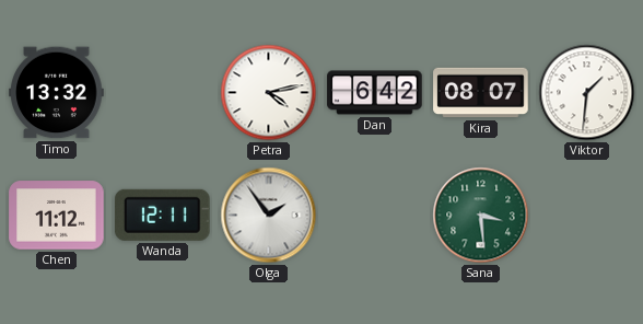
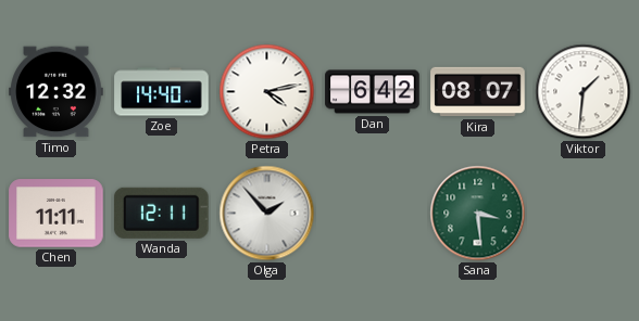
Timo: 13:32 -> 12:32
Zoe: none -> 14:40
Chen: 11:12 -> 11:11
Olga: 1:54 -> 1:53
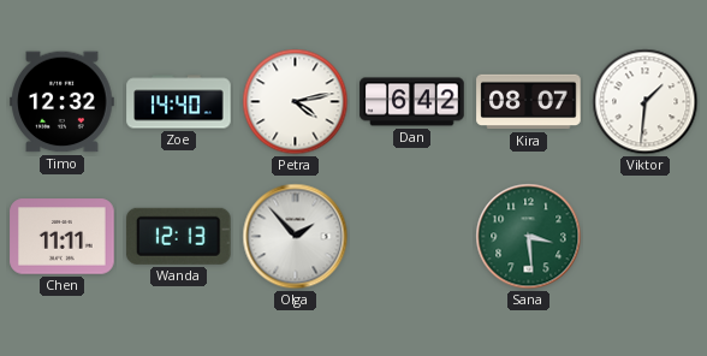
Wanda: 12:11 -> 12:13
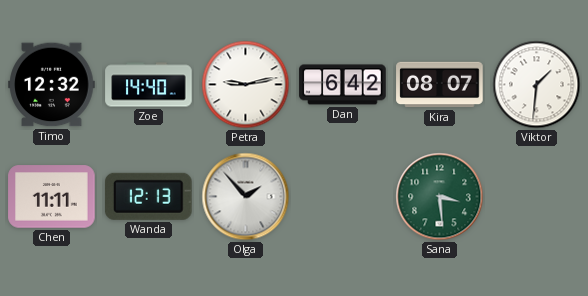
Petra: 4:13 -> 9:13
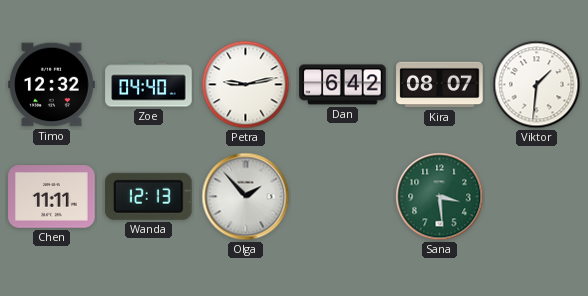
Zoe: 14:40 -> 04:40
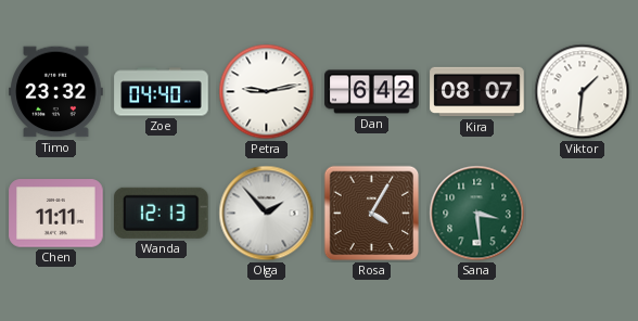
Timo: 12:32 -> 23:32
Rosa: none -> 4:05
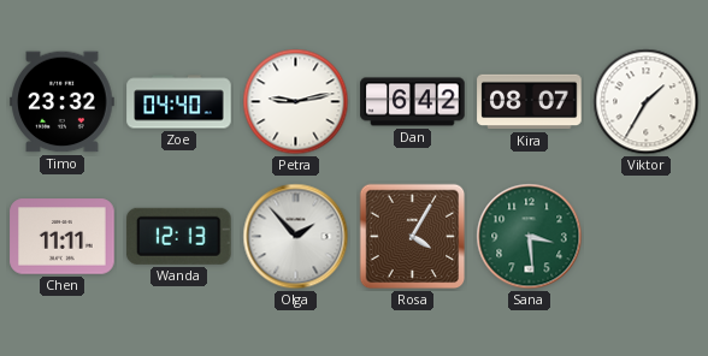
Viktor: 1:31 -> 1:35
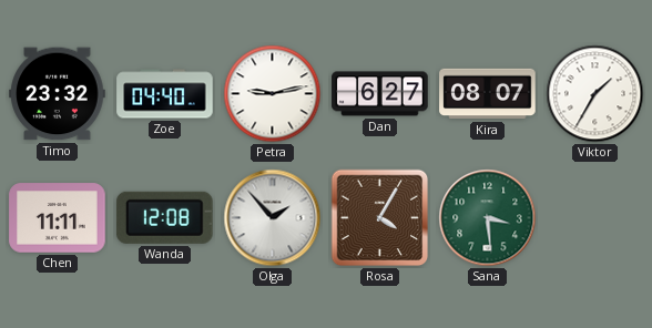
Dan: 6:42 -> 6:27
Wanda: 12:13 -> 12:08
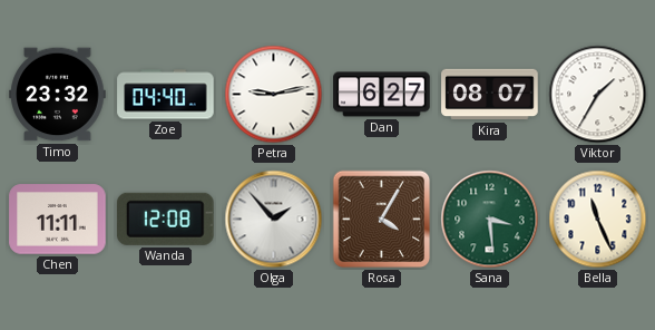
Bella: none -> 11:26
